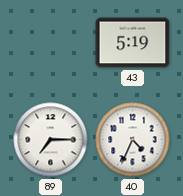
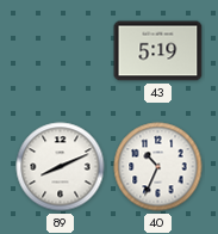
89: 7:15 -> 8:11
40: 4:34 -> 10:34
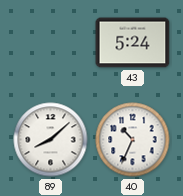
43: 5:19 -> 5:24
89: 8:11 -> 8:08
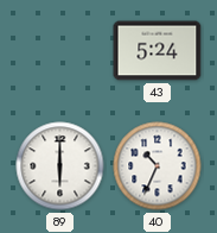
89: 8:08 -> 6:00
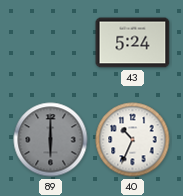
89 dial: white -> grey
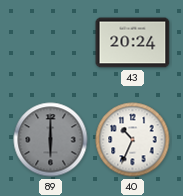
43: 5:24 -> 20:24
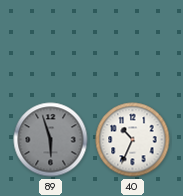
43: 20:24 -> none
89: 6:00 -> 5:57
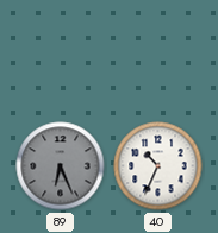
89: 5:57 -> 6:26
